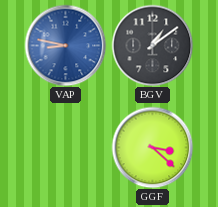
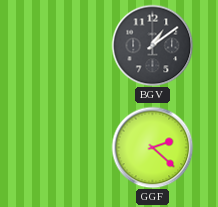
VAP: 8:47 -> none
GGF: 3:22 -> 2:22
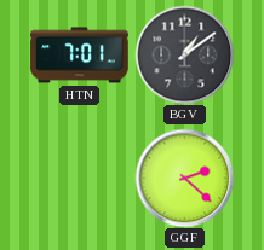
HTN: none -> 7:01
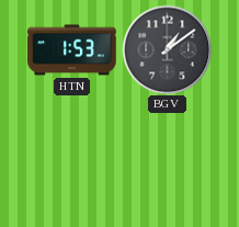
HTN: 7:01 -> 1:53
GGF: 2:22 -> none
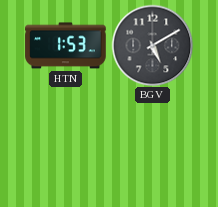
BGV: 1:09 -> 5:10
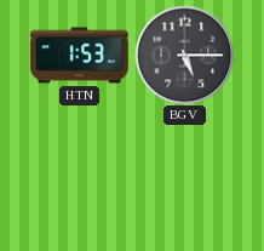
BGV: 5:10 -> 5:15
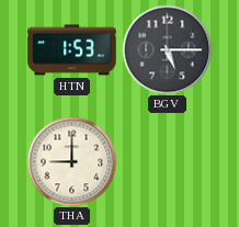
THA: none -> 9:00
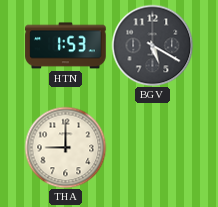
BGV: 5:15 -> 5:20
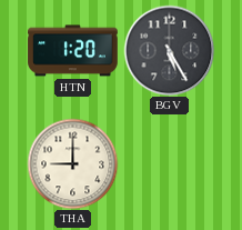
HTN: 1:53 -> 1:20
BGV: 5:20 -> 5:25
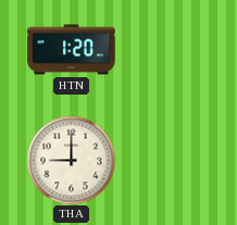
BGV: 5:25 -> none
